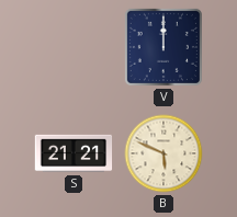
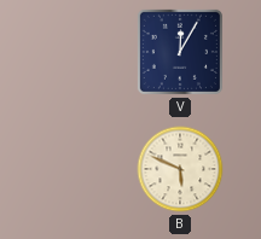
V: 12:00 -> 12:05
S: 21:21 -> none
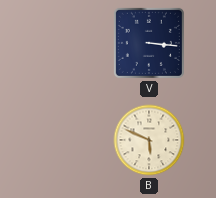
V: 12:05 -> 3:16
